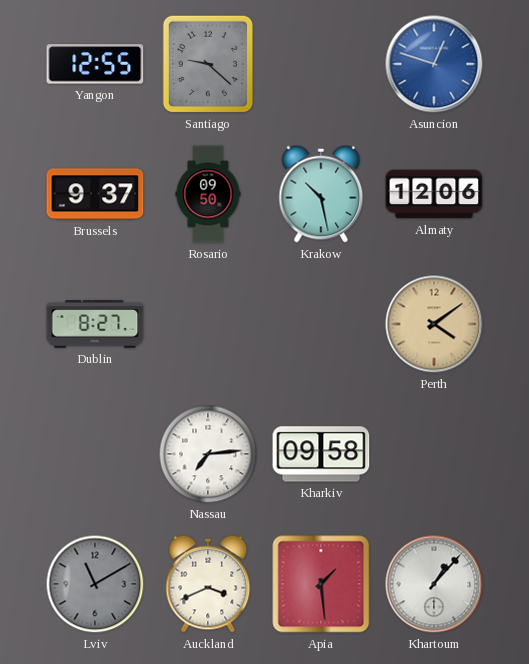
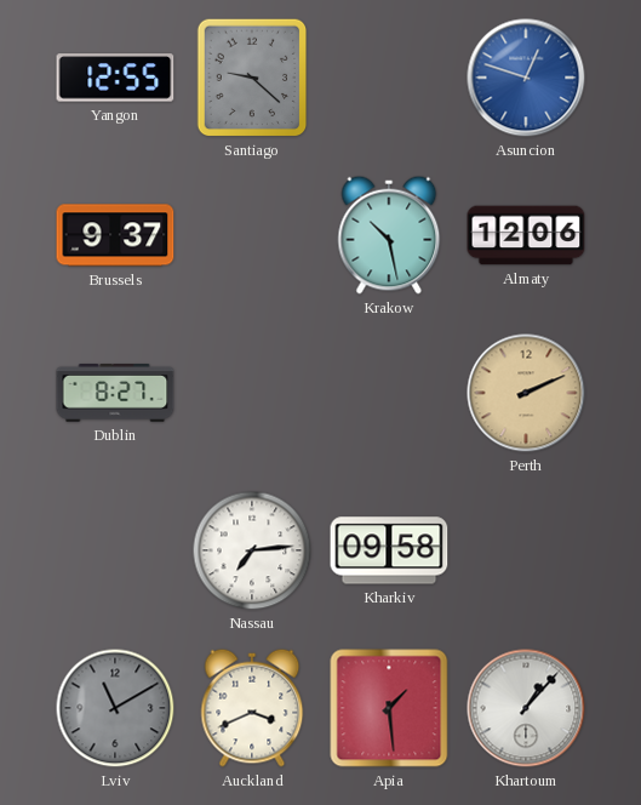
Rosario: 09:50 -> none
Perth: 4:09 -> 2:11
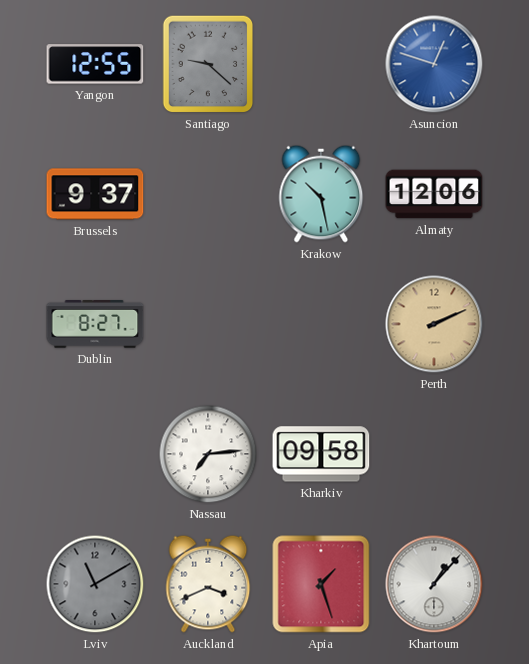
Apia: 1:29 -> 1:27
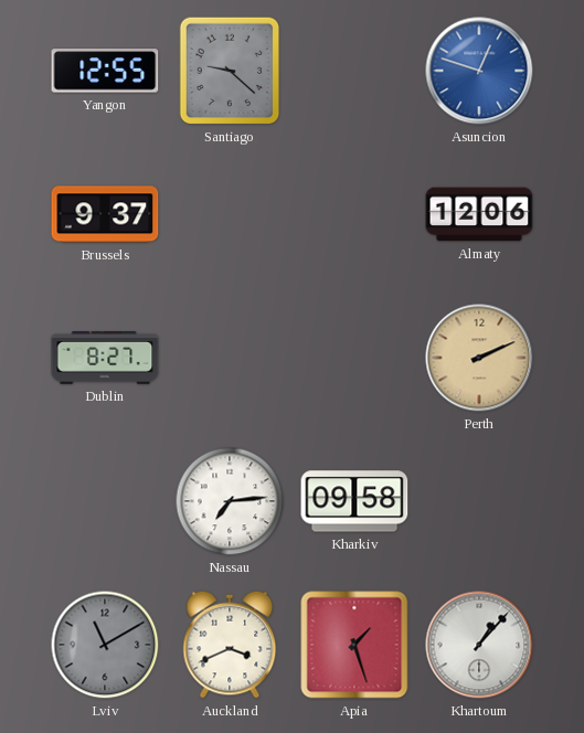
Krakow: 10:28 -> none
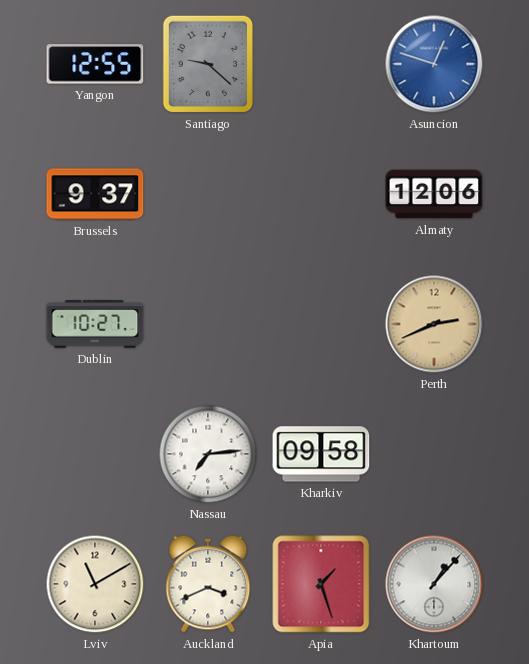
Dublin: 8:27 -> 10:27
Perth: 2:11 -> 2:41
Lviv dial: grey -> cream
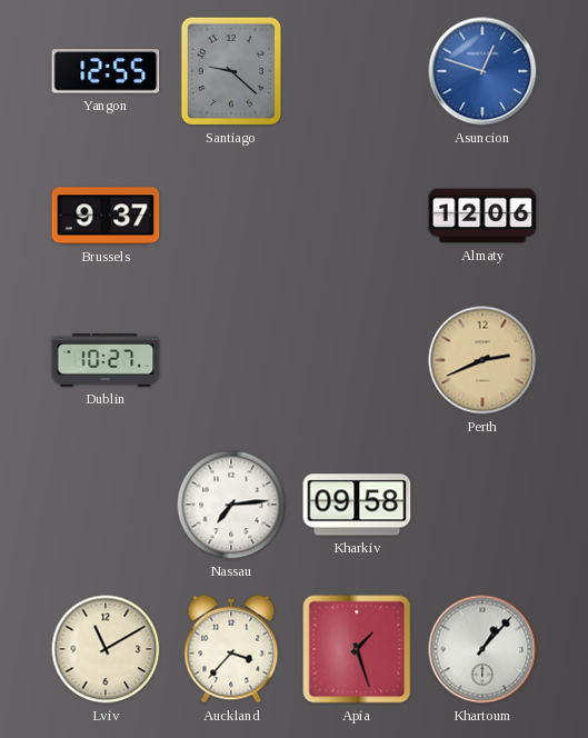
Auckland: 3:41 -> 3:37
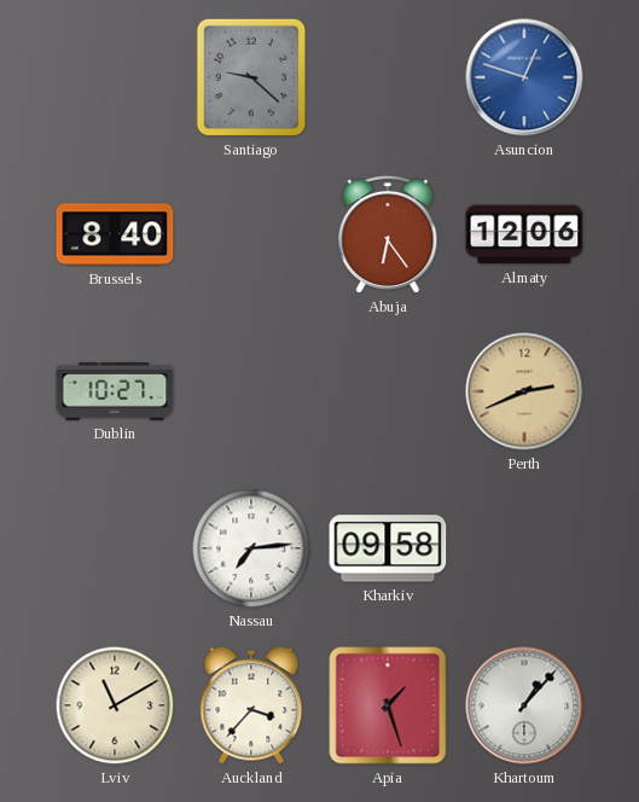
Yangon: 12:55 -> none
Brussels: 9:37 -> 8:40
Abuja: none -> 6:24
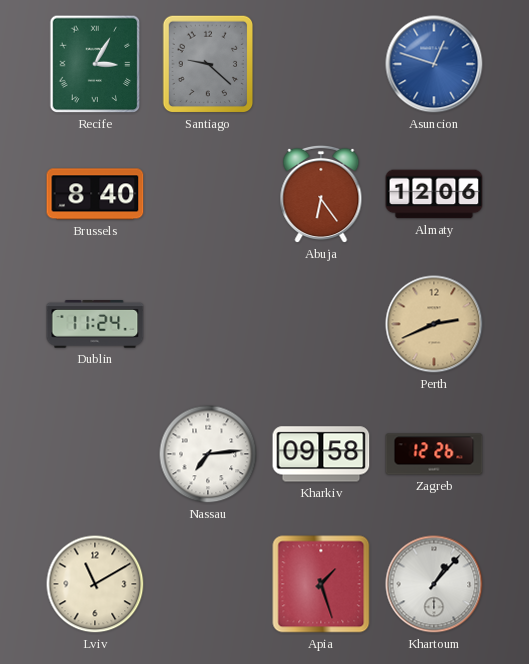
Recife: none -> 3:05
Dublin: 10:27 -> 11:24
Zagreb: none -> 12:26
Auckland: 3:37 -> none
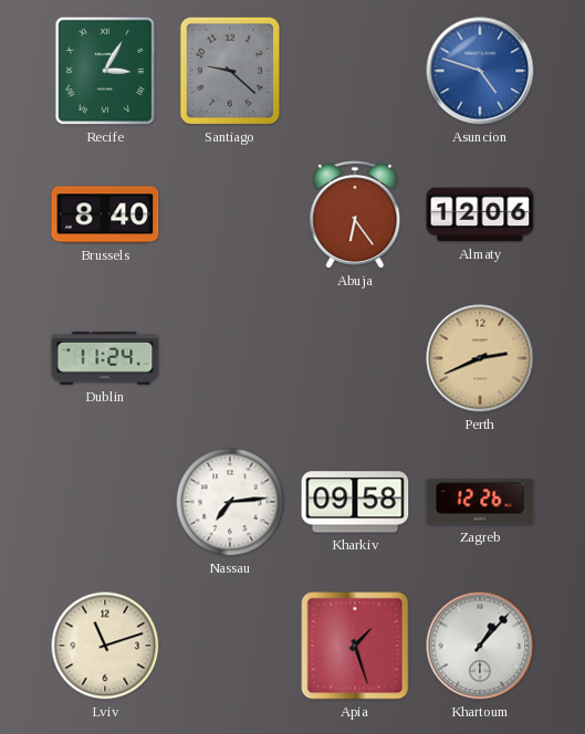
Asuncion: 12:48 -> 4:48
Lviv: 11:10 -> 11:12
